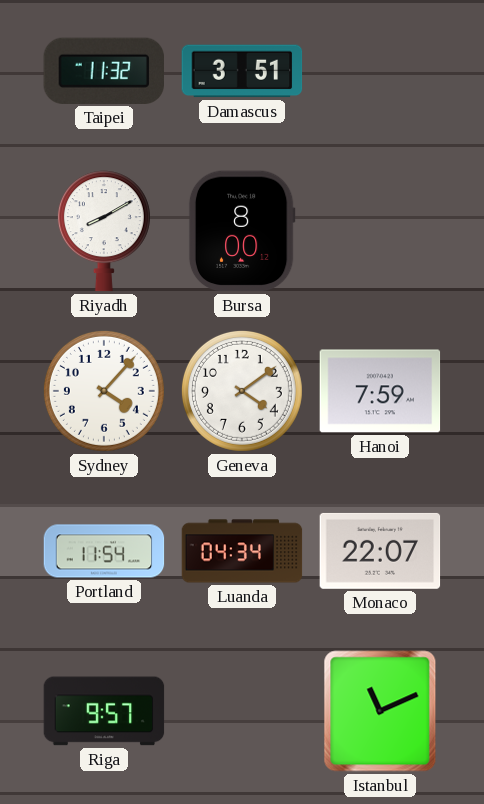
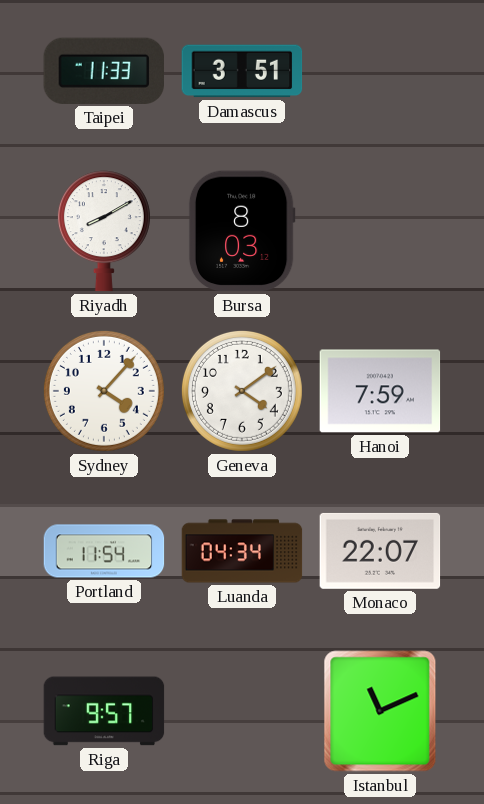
Taipei: 11:32 -> 11:33
Bursa: 8:00 -> 8:03
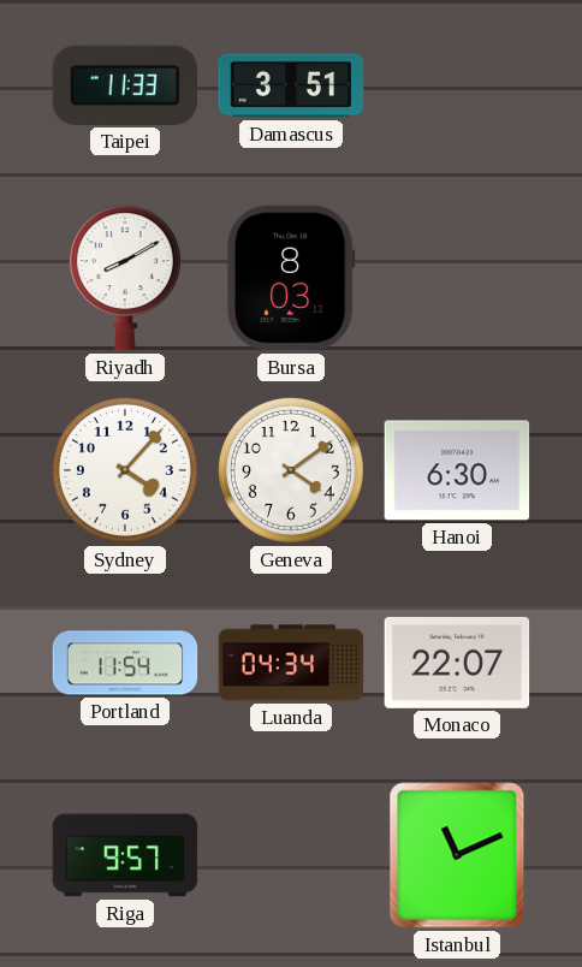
Hanoi: 7:59 -> 6:30
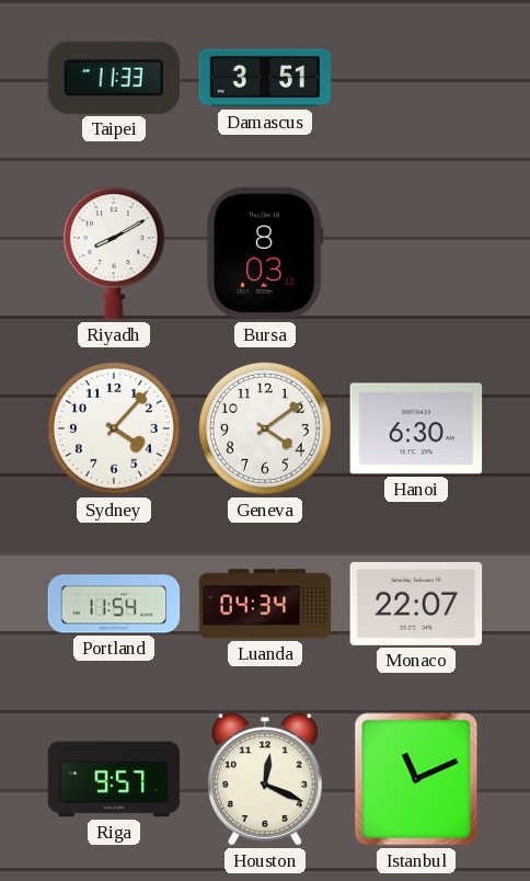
Houston: none -> 12:19
